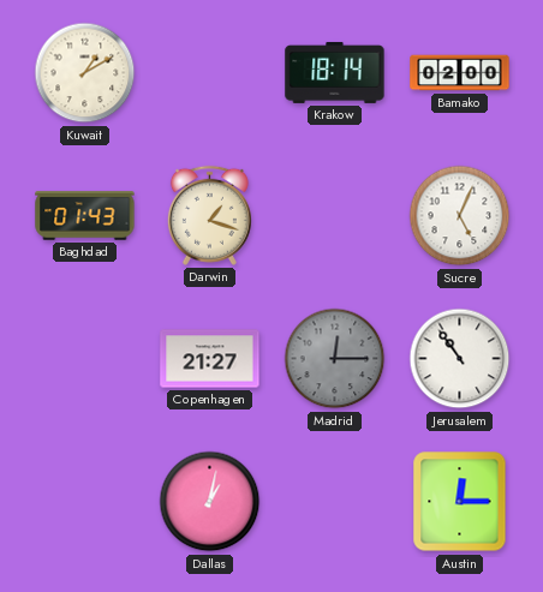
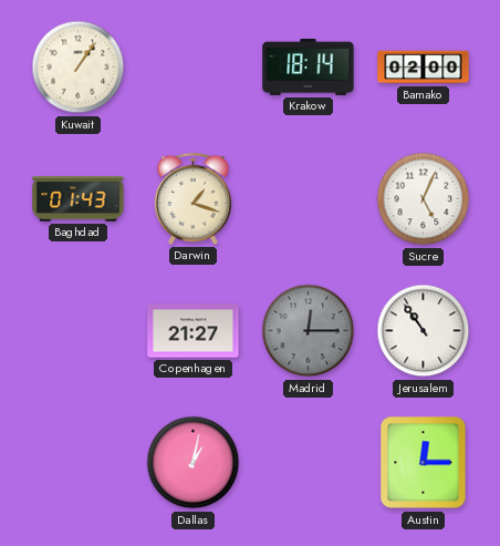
Kuwait: 1:10 -> 1:06
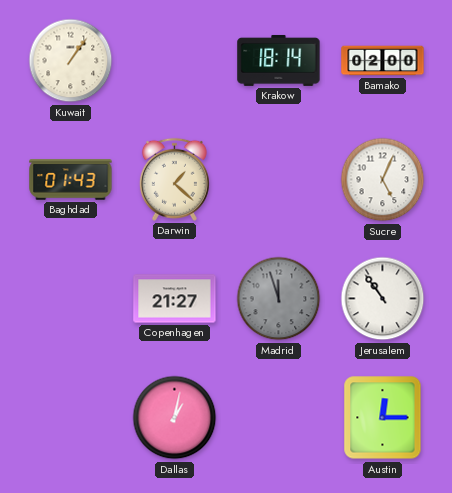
Darwin: 1:18 -> 1:22
Madrid: 12:15 -> 11:57
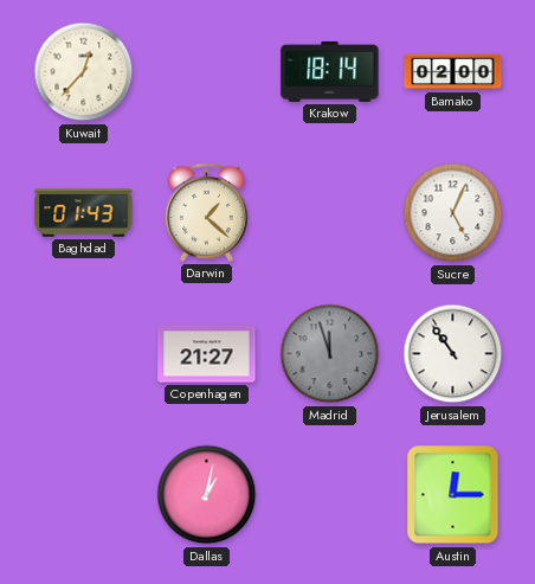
Kuwait: 1:06 -> 12:37
